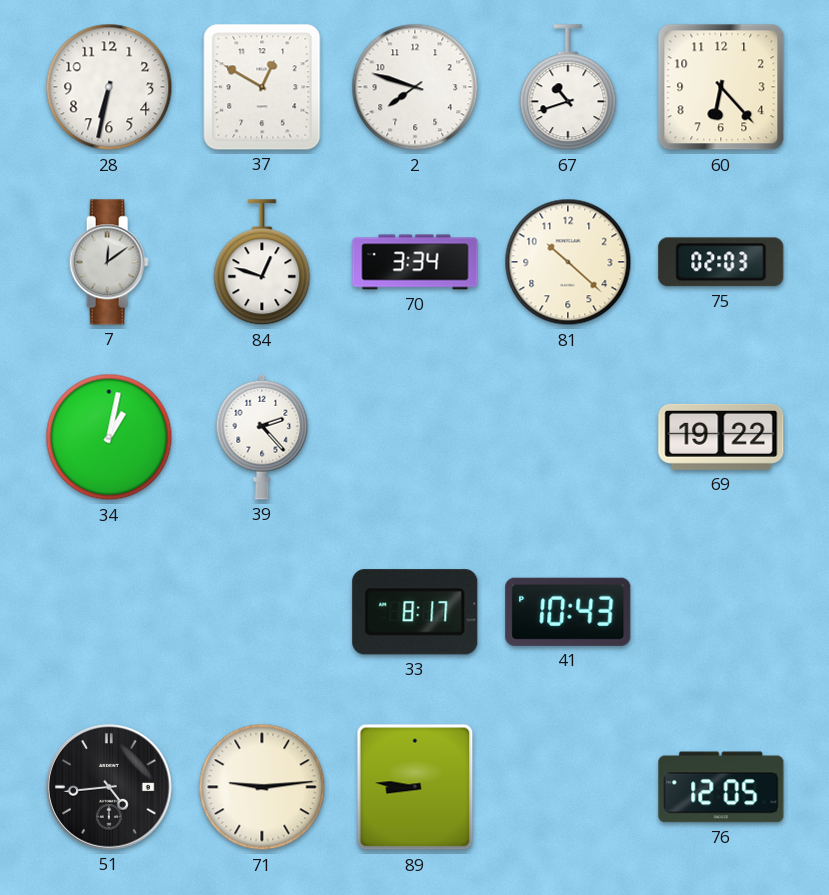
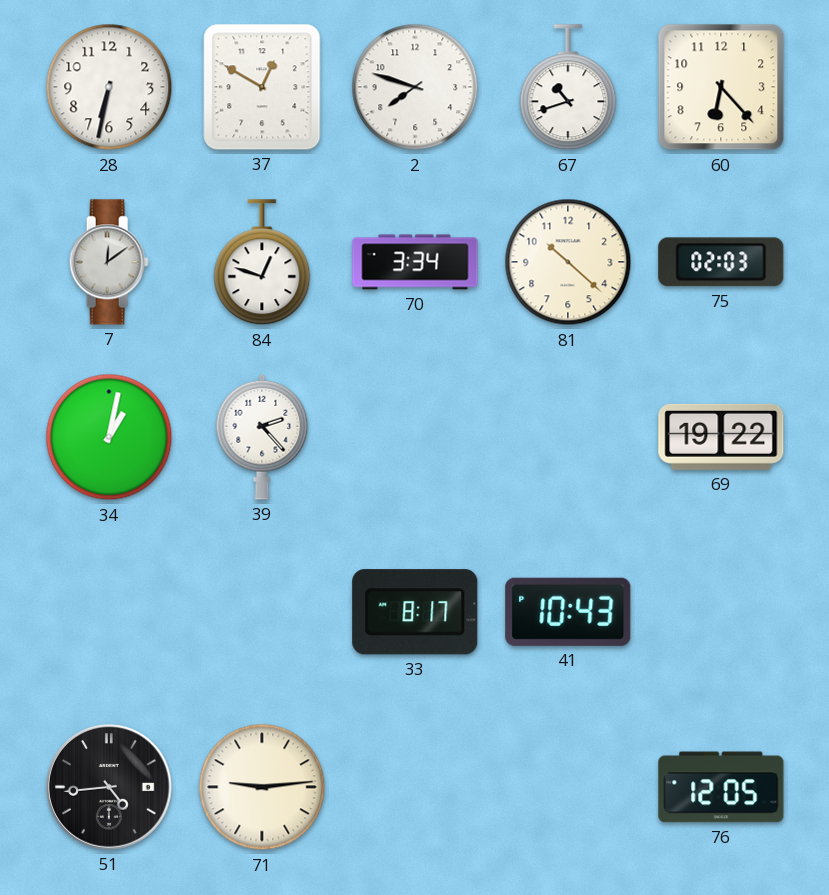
89: 8:46 -> none
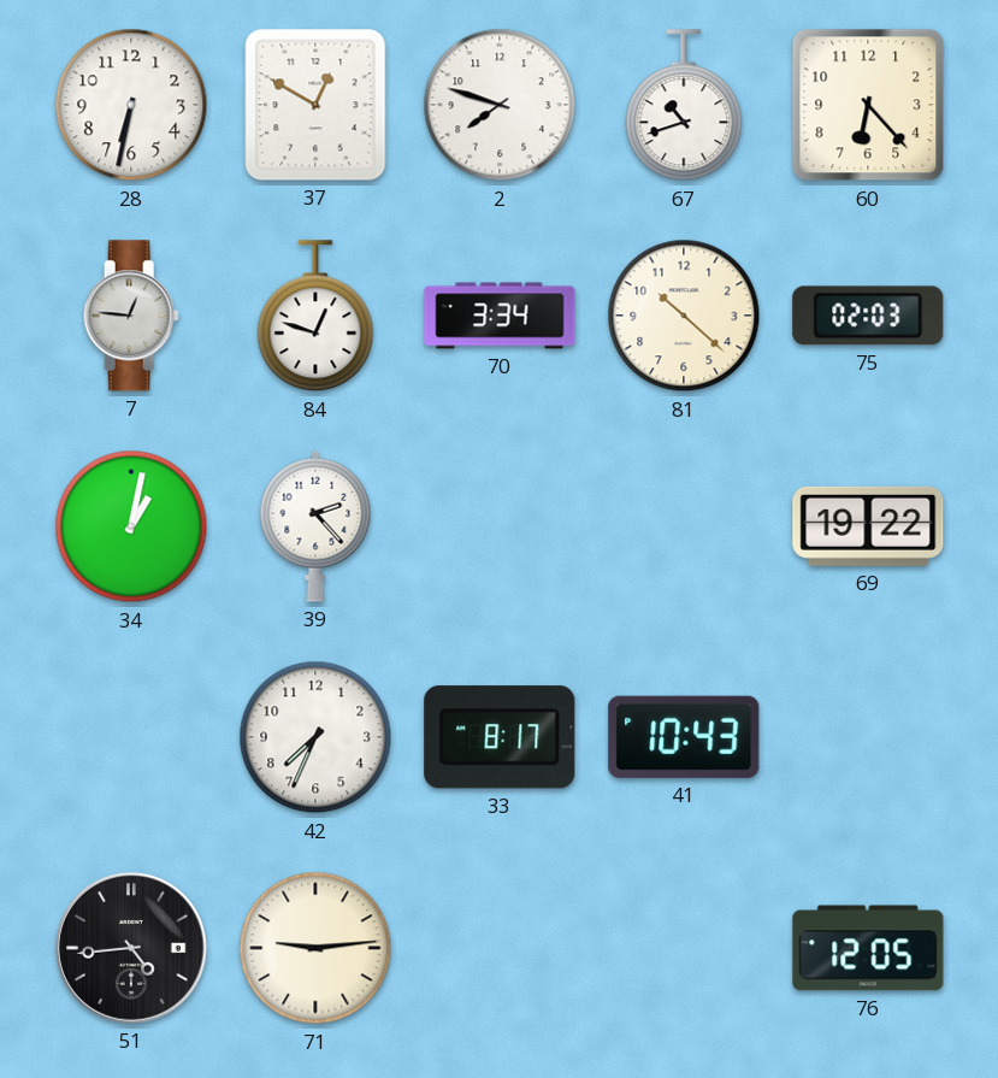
7: 12:09 -> 12:46
42: none -> 7:34
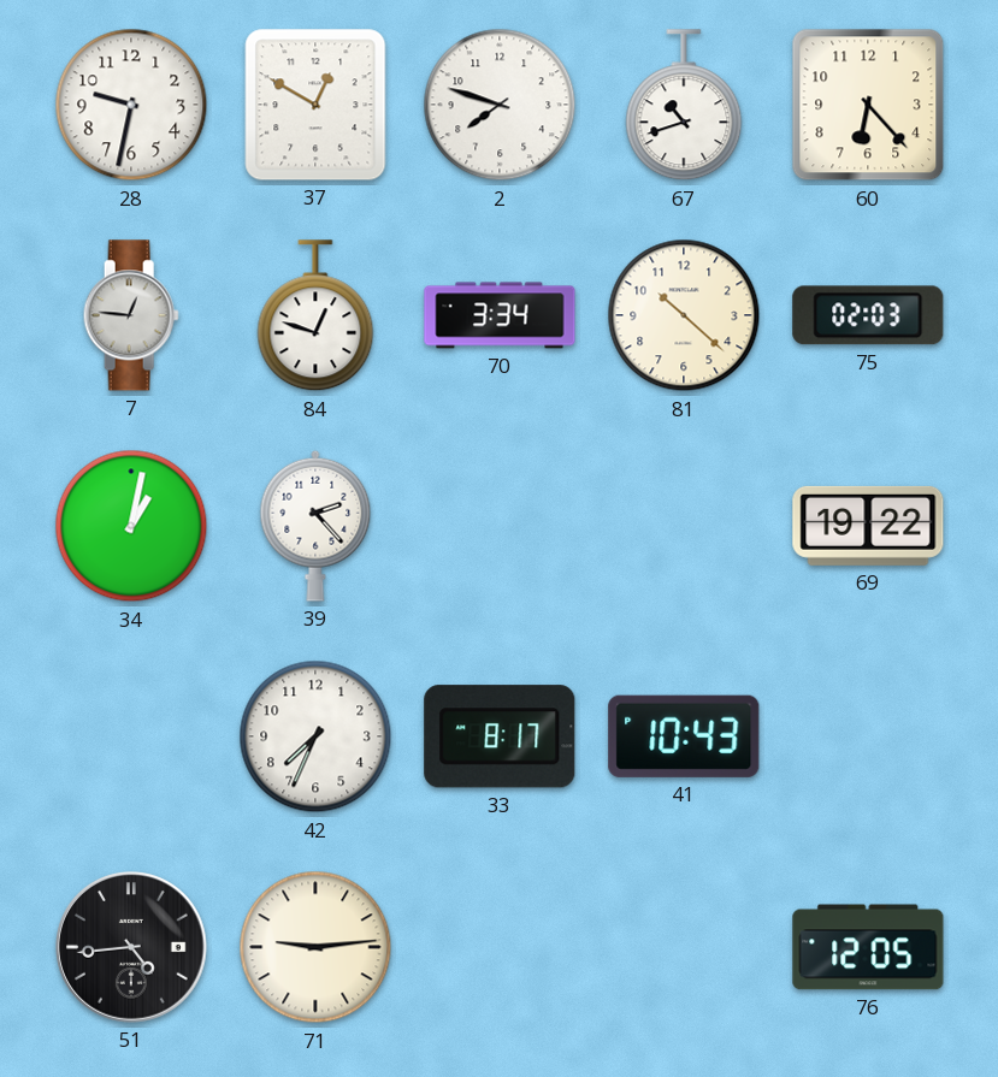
28: 6:32 -> 9:32
